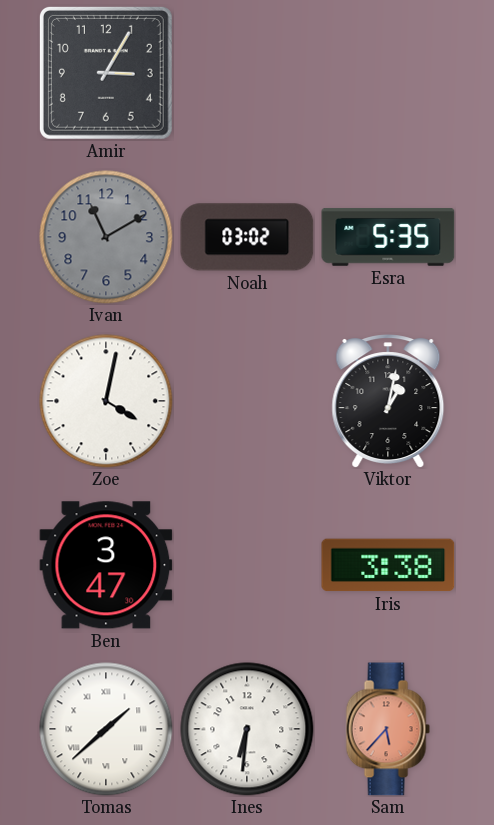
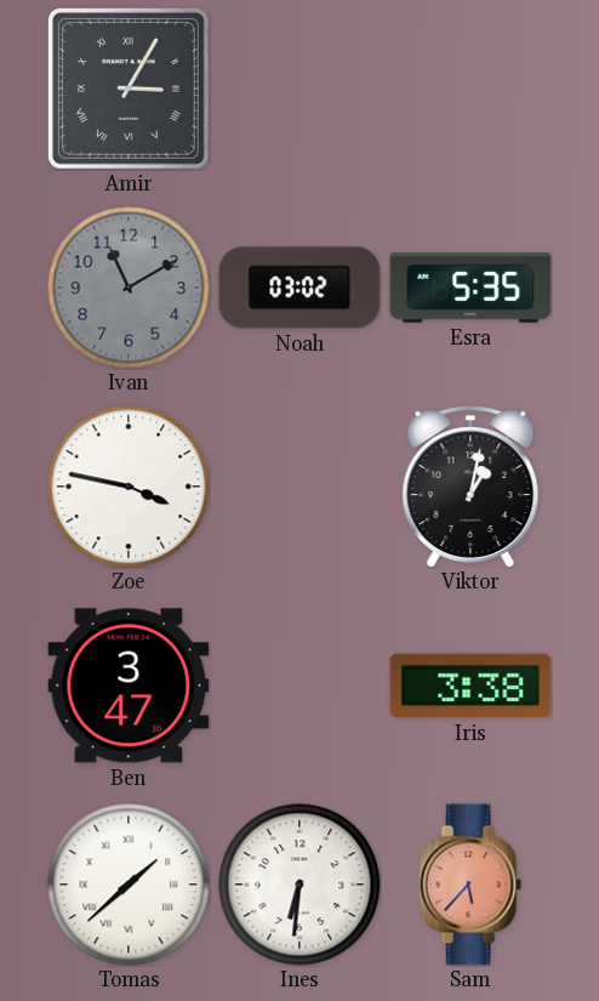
Amir numerals: Arabic -> Roman
Zoe: 4:02 -> 3:47
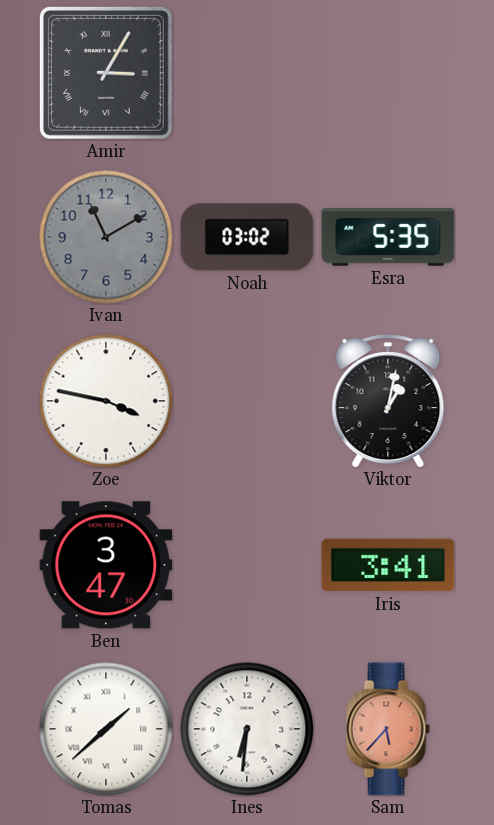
Iris: 3:38 -> 3:41
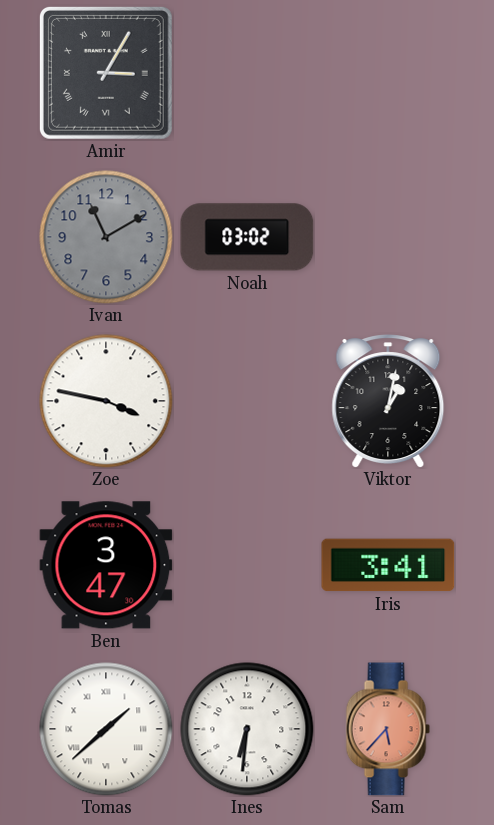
Esra: 5:35 -> none
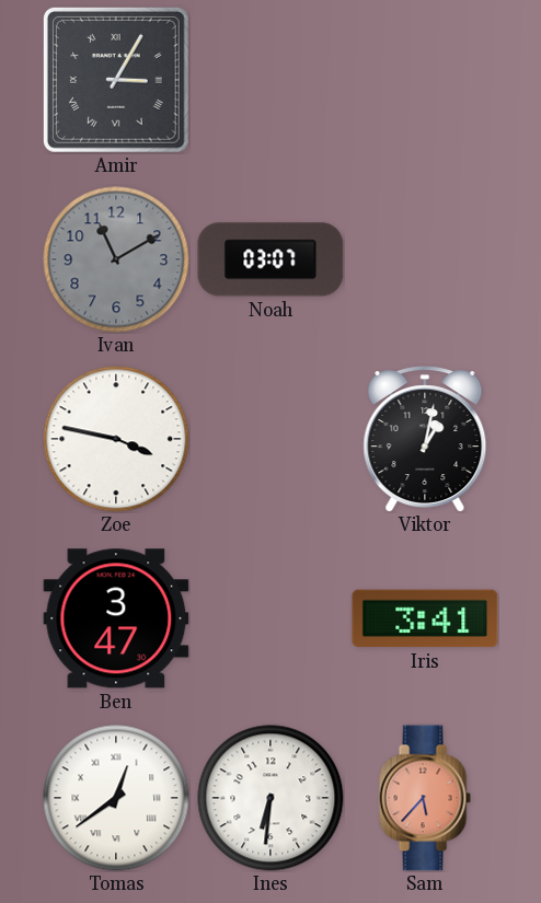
Noah: 03:02 -> 03:07
Tomas: 1:38 -> 12:39
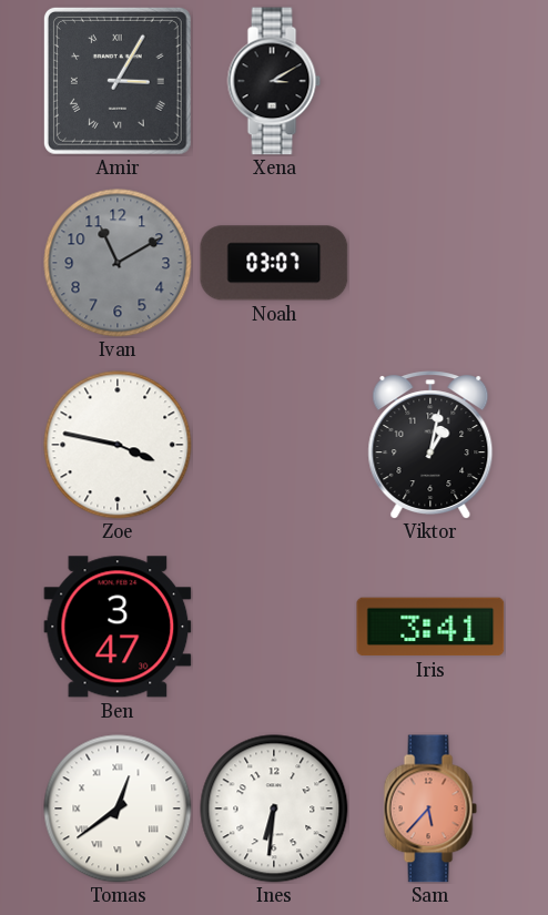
Xena: none -> 3:10
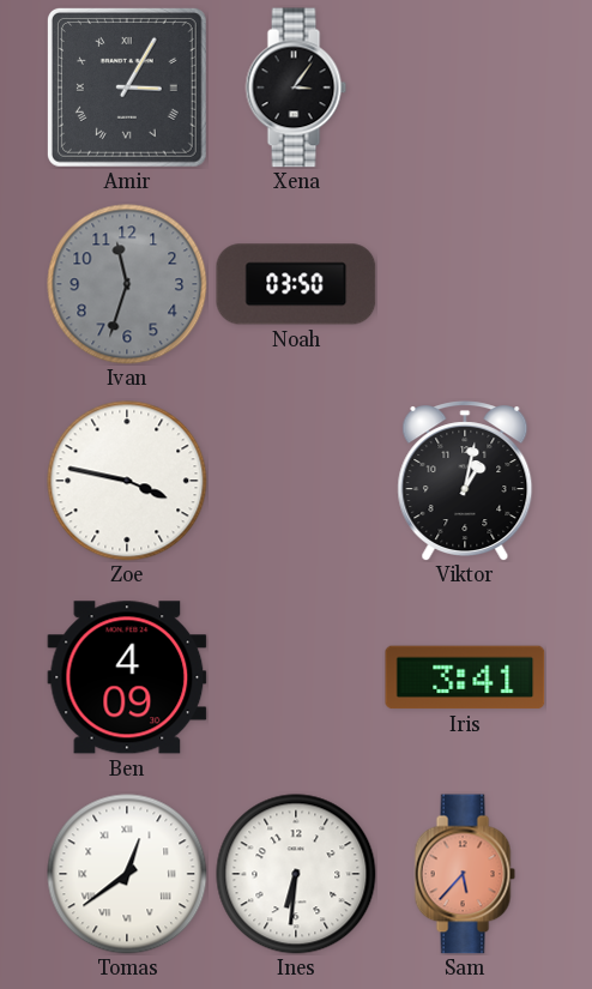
Xena: 3:10 -> 3:06
Ivan: 11:10 -> 11:33
Noah: 03:07 -> 03:50
Ben: 3:47 -> 4:09
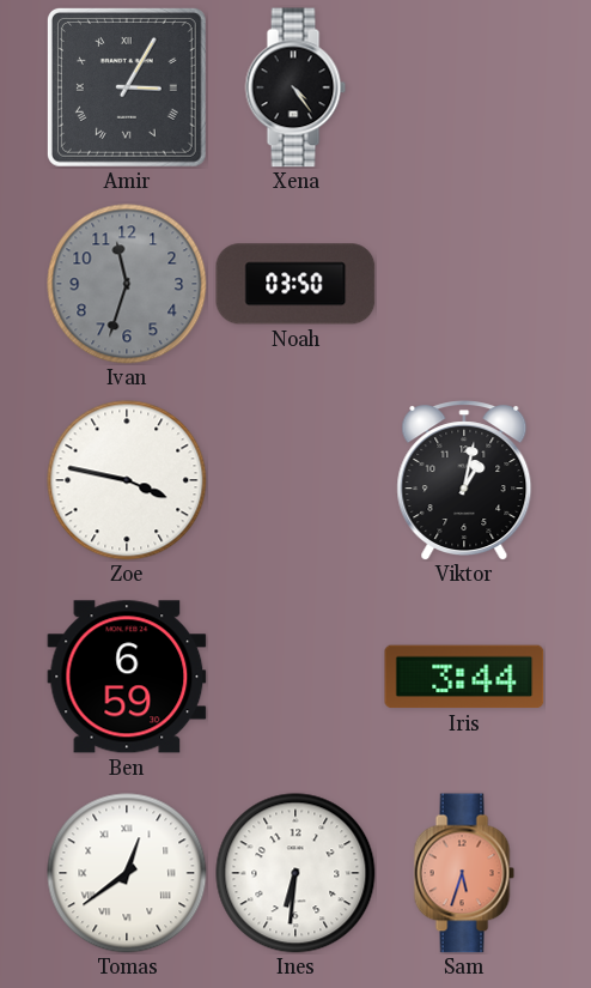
Xena: 3:06 -> 4:24
Ben: 4:09 -> 6:59
Iris: 3:41 -> 3:44
Sam: 5:37 -> 5:33
